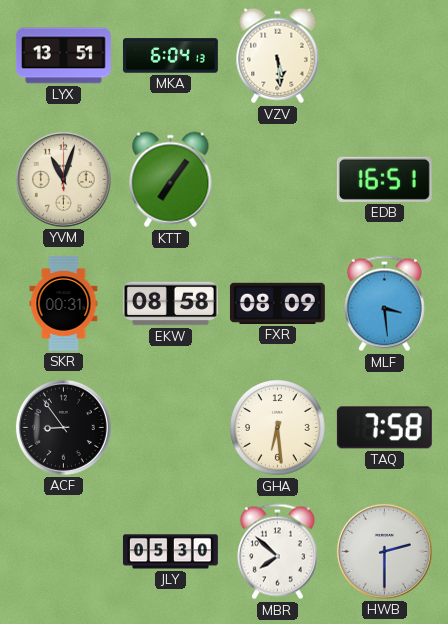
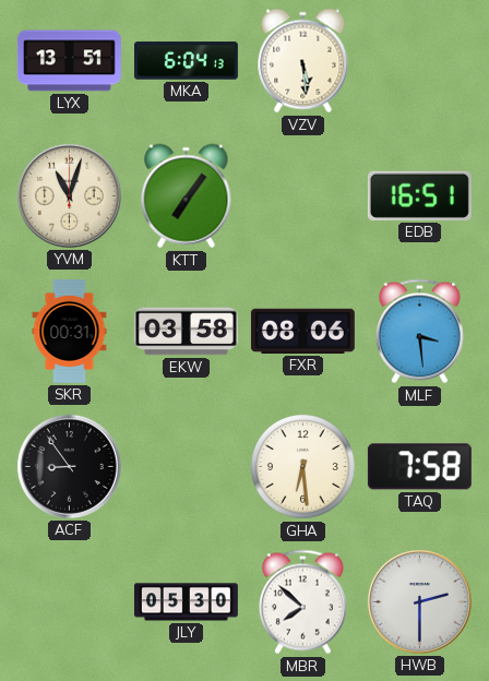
EKW: 08:58 -> 03:58
FXR: 08:09 -> 08:06
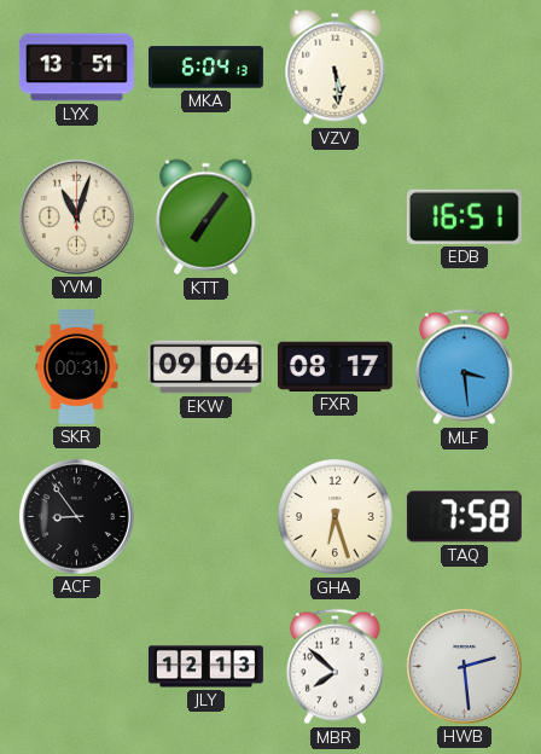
EKW: 03:58 -> 09:04
FXR: 08:06 -> 08:17
GHA: 6:29 -> 6:27
JLY: 05:30 -> 12:13
HWB: 2:30 -> 2:29
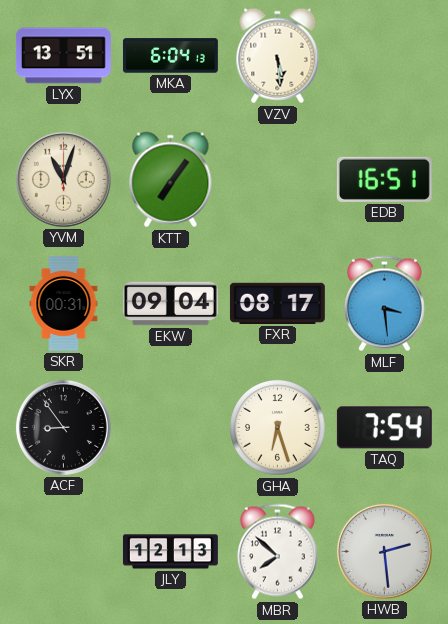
TAQ: 7:58 -> 7:54
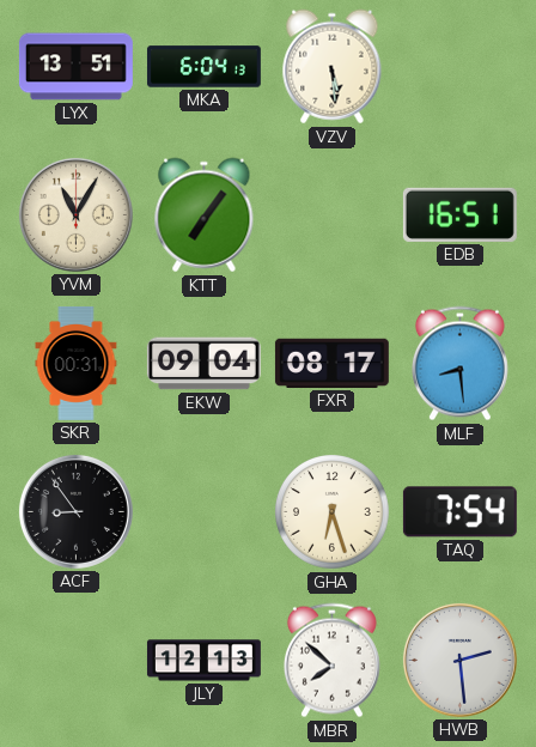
YVM: 11:03 -> 11:05
MLF: 3:29 -> 8:29
